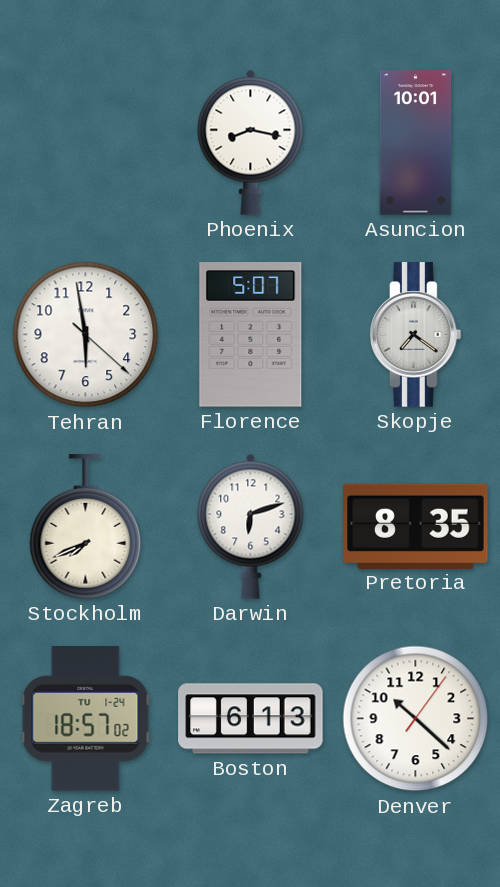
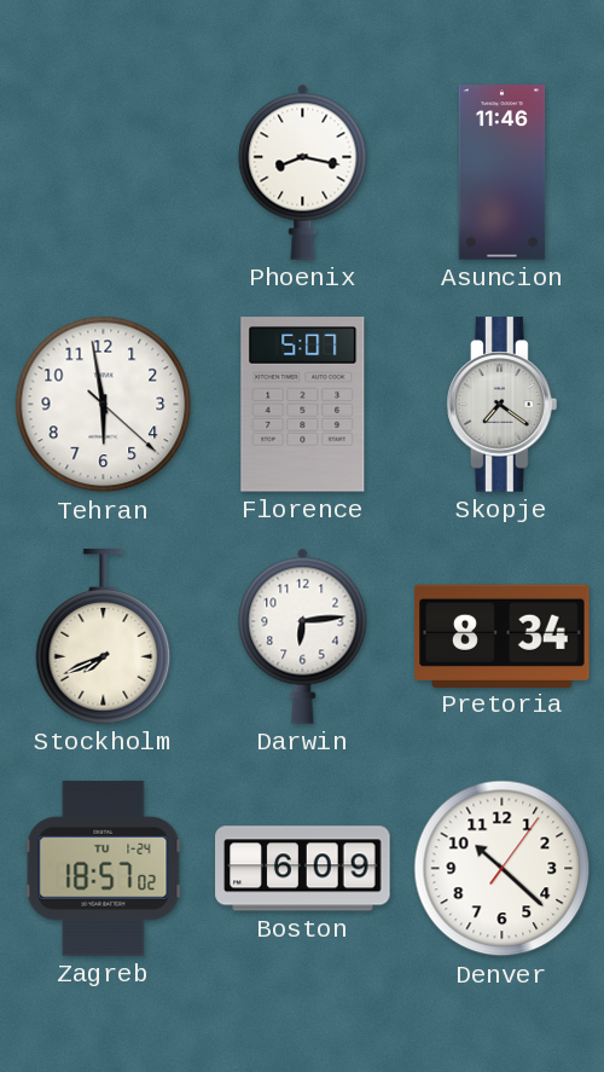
Asuncion: 10:01 -> 11:46
Darwin: 6:12 -> 6:14
Pretoria: 8:35 -> 8:34
Boston: 6:13 -> 6:09
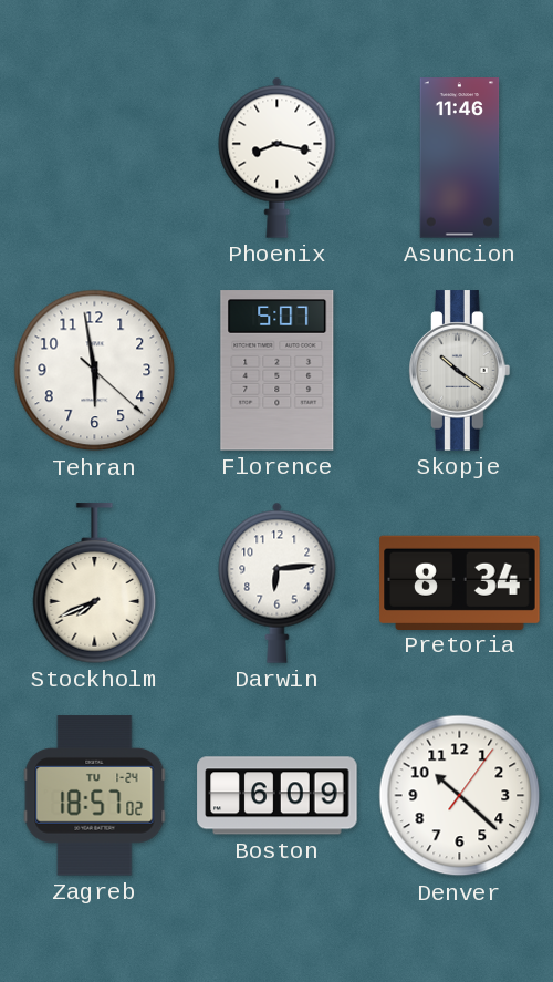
Skopje: 7:21 -> 10:21
